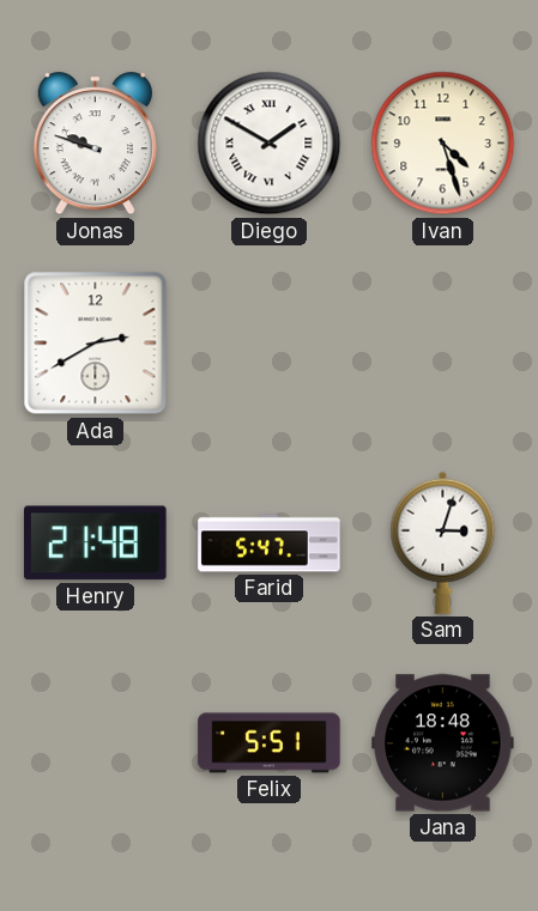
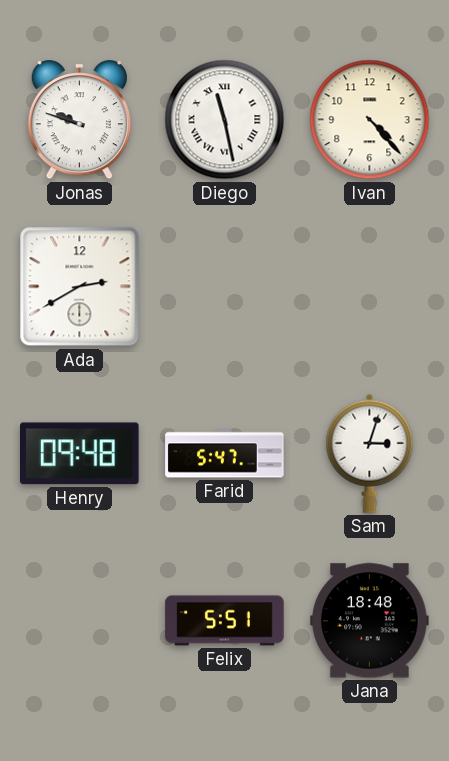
Diego: 1:50 -> 11:28
Ivan: 4:27 -> 4:23
Henry: 21:48 -> 09:48
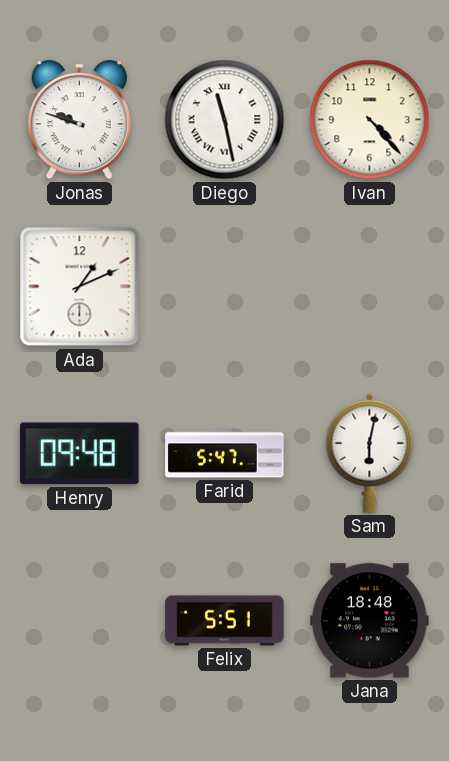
Ada: 2:40 -> 1:11
Sam: 3:03 -> 6:02
